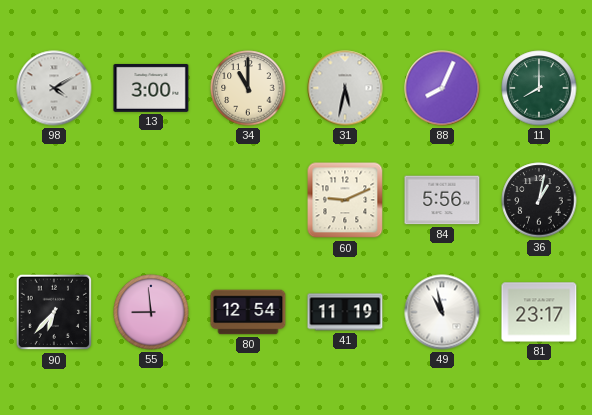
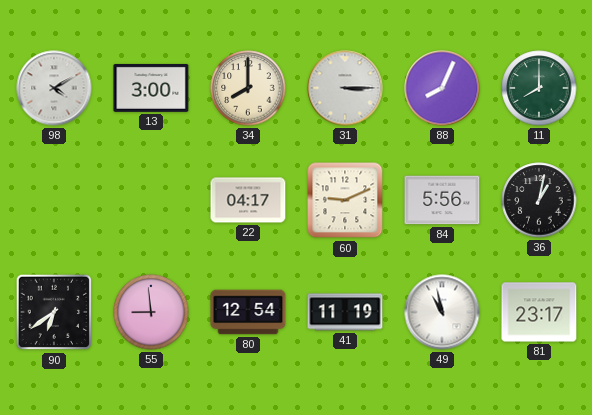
34: 11:00 -> 8:00
31: 5:32 -> 3:15
22: none -> 04:17
90: 6:37 -> 6:39
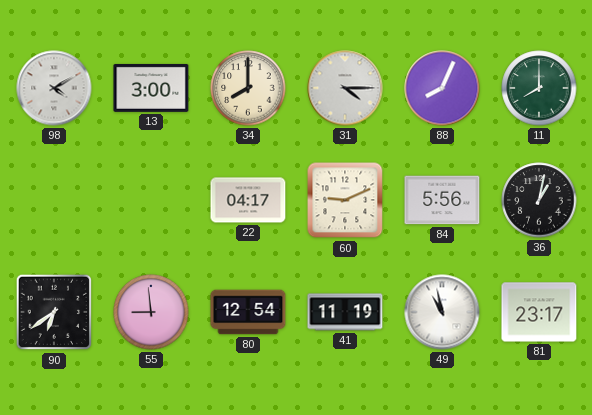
31: 3:15 -> 4:15
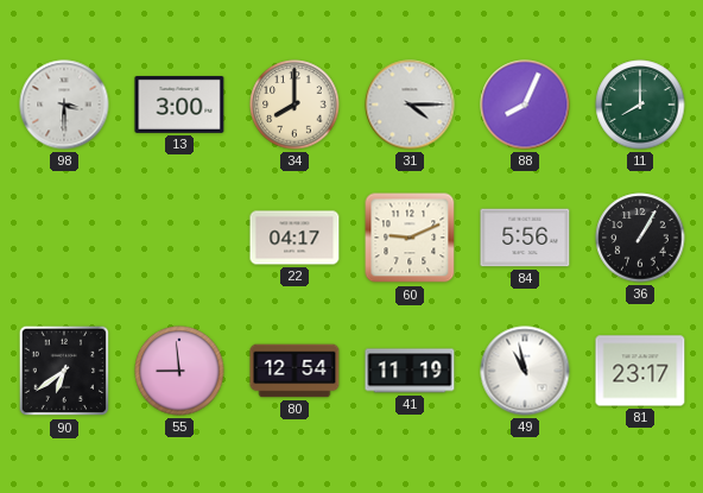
98: 4:10 -> 3:30
36: 1:02 -> 1:05
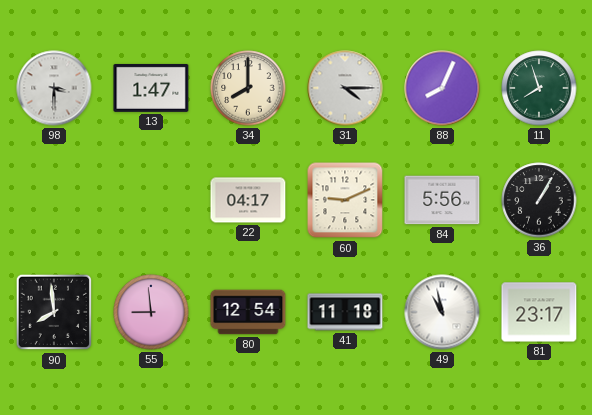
13: 3:00 -> 1:47
11: 8:00 -> 7:57
90: 6:39 -> 7:59
41: 11:19 -> 11:18
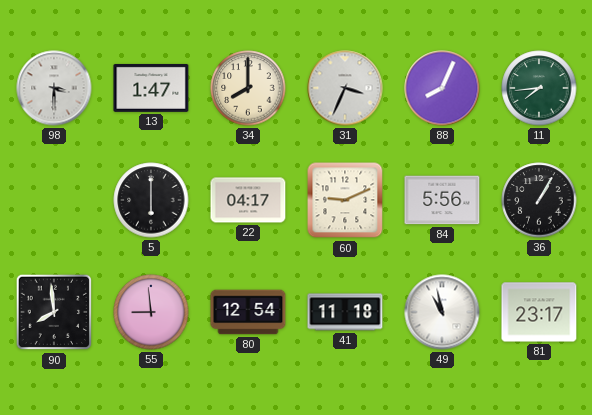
31: 4:15 -> 3:34
11: 7:57 -> 7:44
5: none -> 6:00
